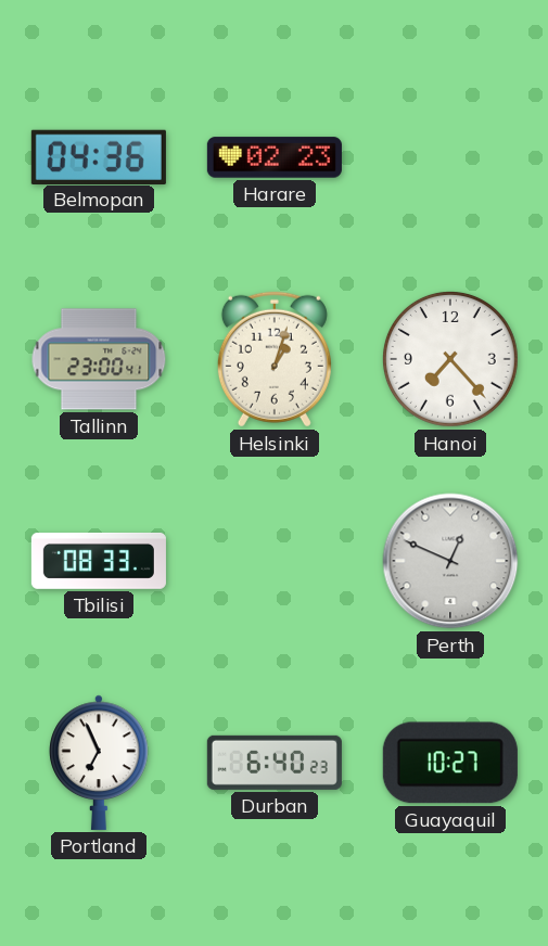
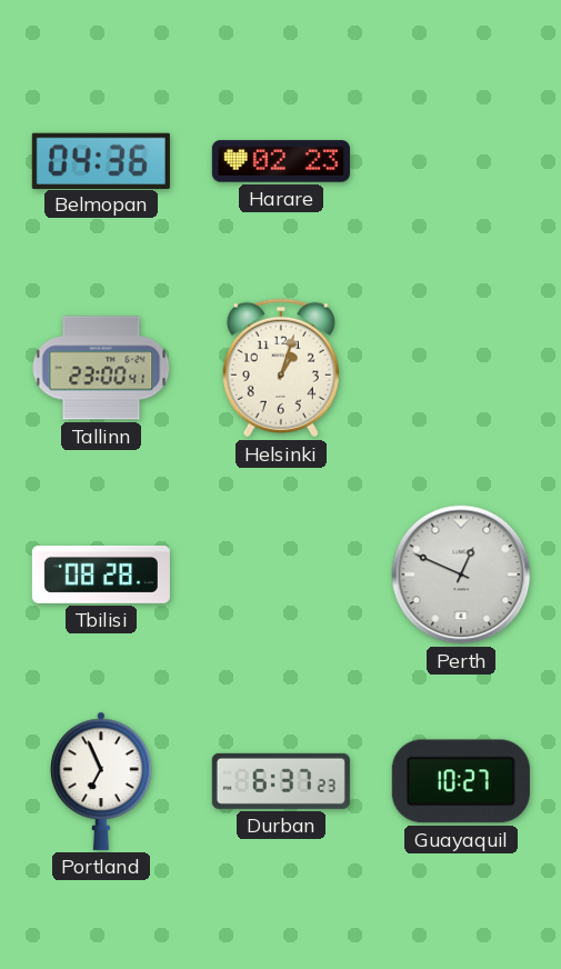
Hanoi: 7:23 -> none
Tbilisi: 08:33 -> 08:28
Durban: 6:40 -> 6:37
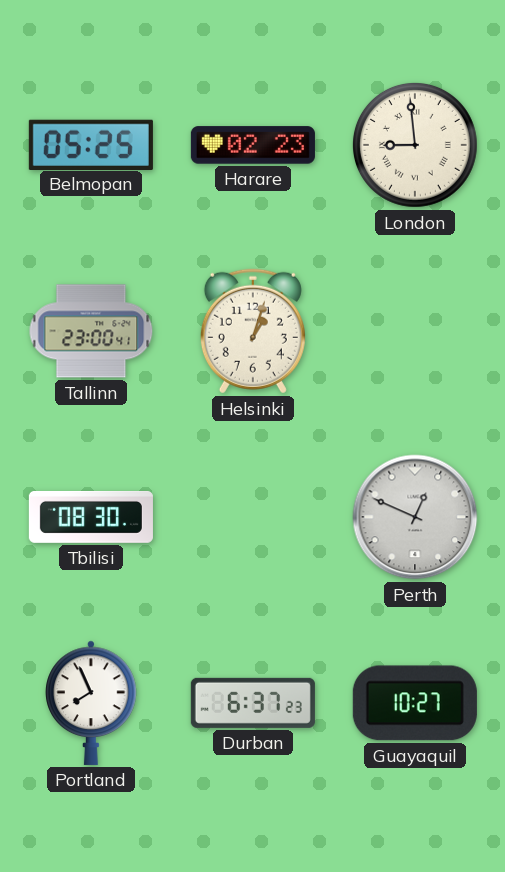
Belmopan: 04:36 -> 05:25
London: none -> 8:59
Tbilisi: 08:28 -> 08:30
Portland: 6:56 -> 7:56
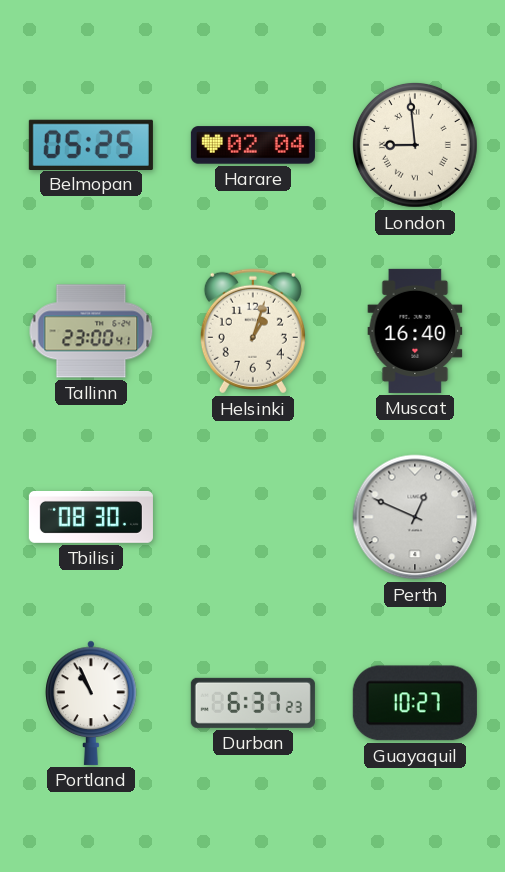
Harare: 02:23 -> 02:04
Muscat: none -> 16:40
Portland: 7:56 -> 10:56
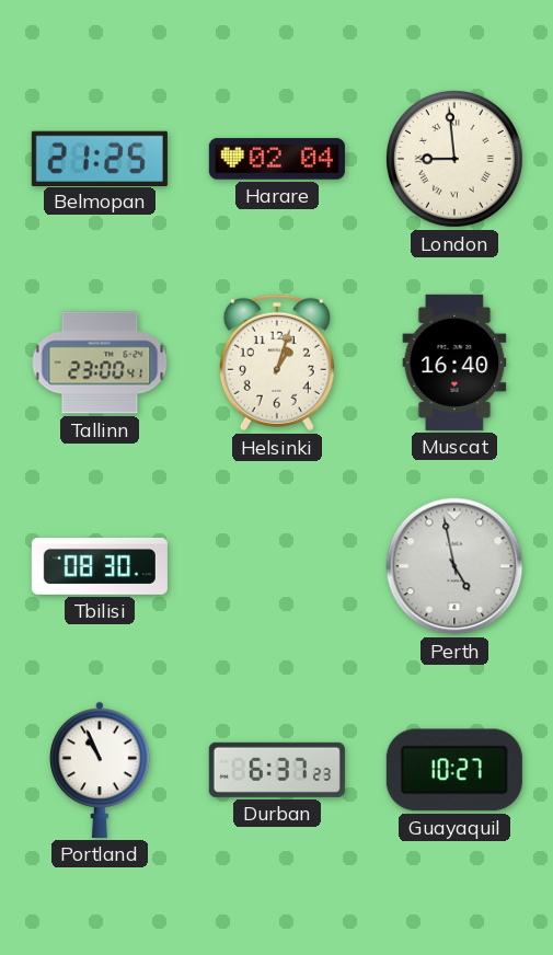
Belmopan: 05:25 -> 21:25
Perth: 12:49 -> 4:58
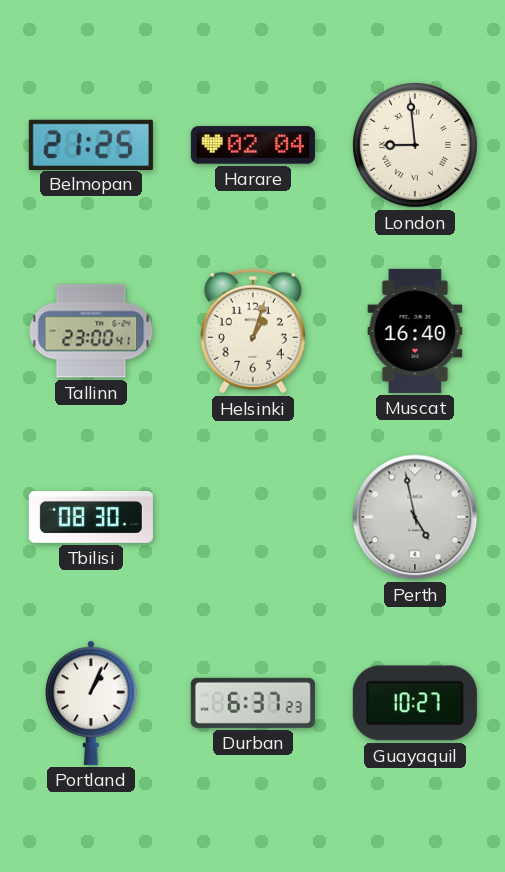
Portland: 10:56 -> 1:04
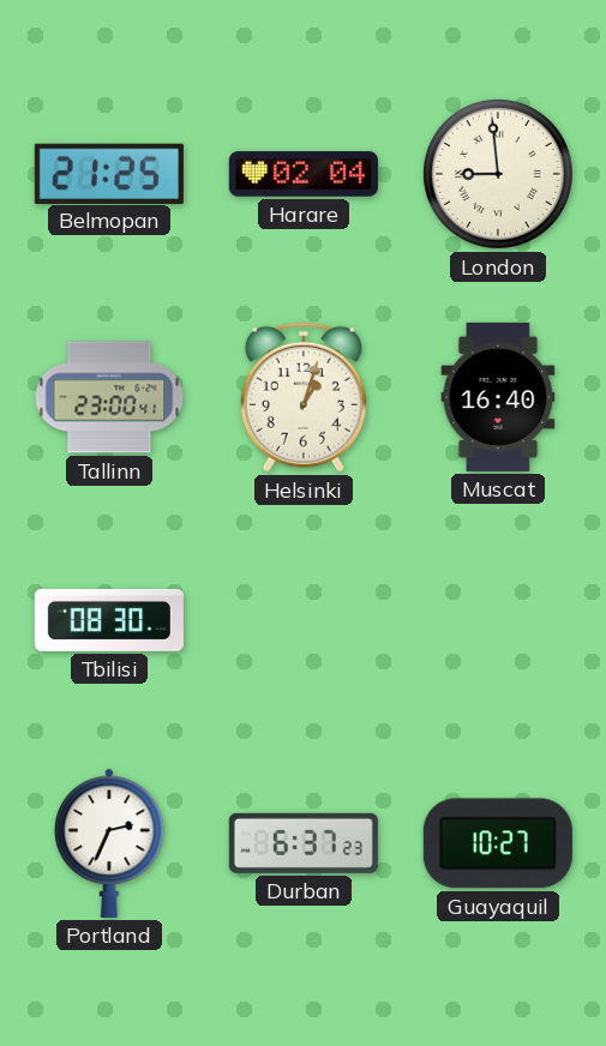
Perth: 4:58 -> none
Portland: 1:04 -> 2:34
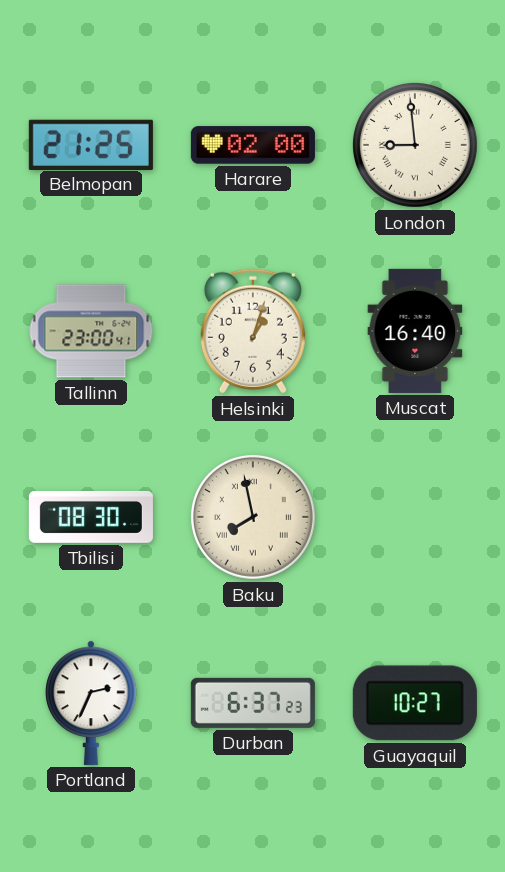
Harare: 02:04 -> 02:00
Baku: none -> 7:58
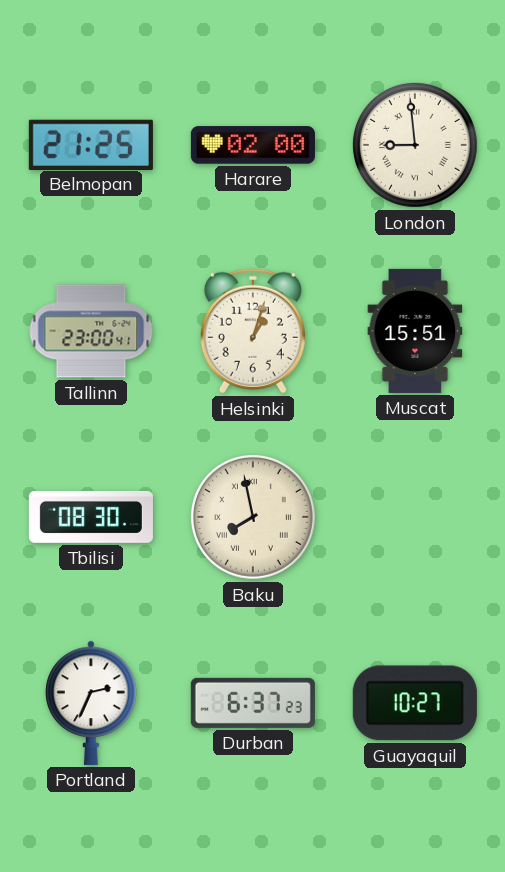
Muscat: 16:40 -> 15:51
